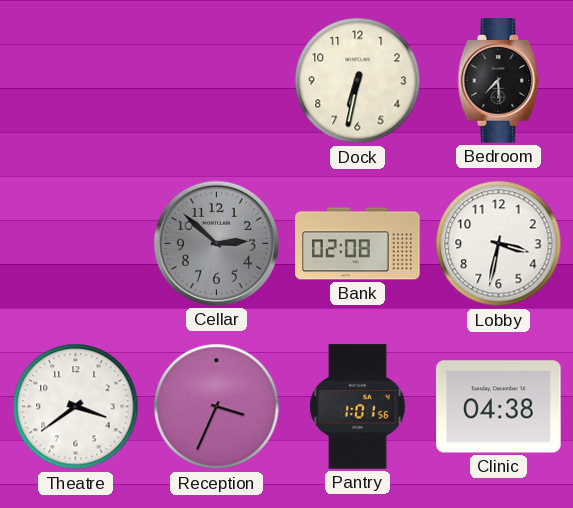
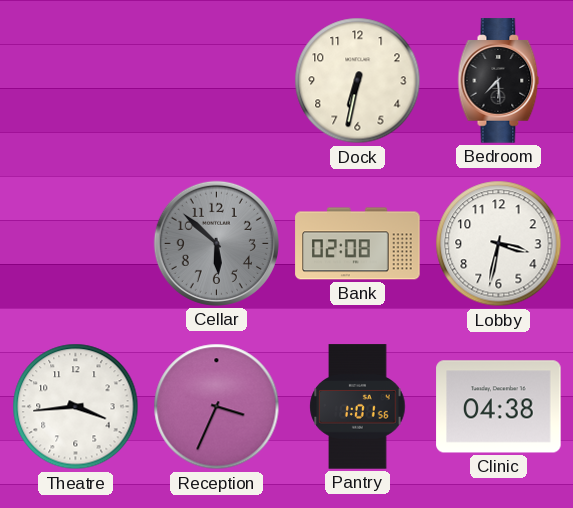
Cellar: 2:52 -> 5:52
Theatre: 3:39 -> 3:44
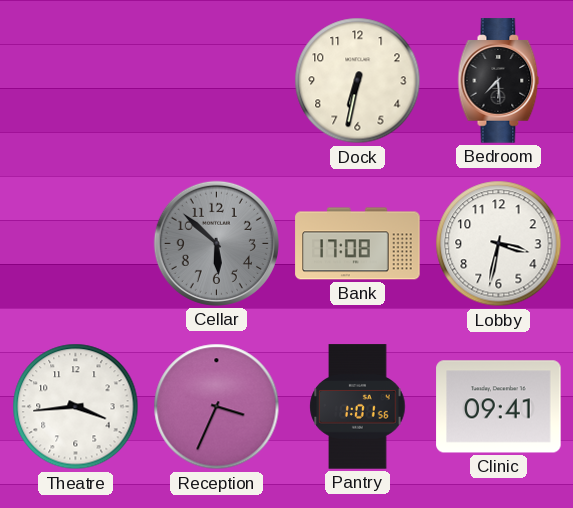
Bank: 02:08 -> 17:08
Clinic: 04:38 -> 09:41
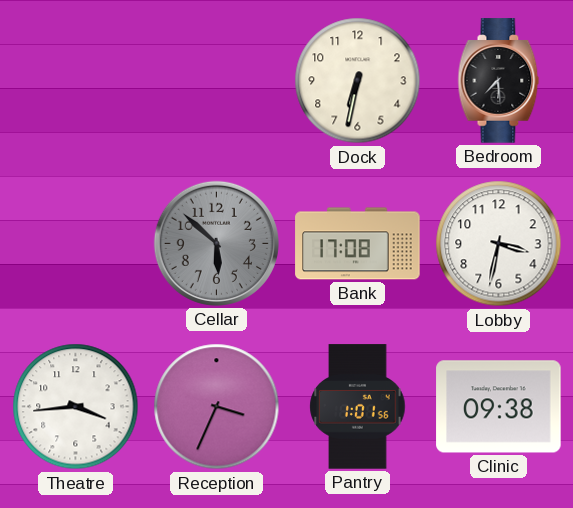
Clinic: 09:41 -> 09:38
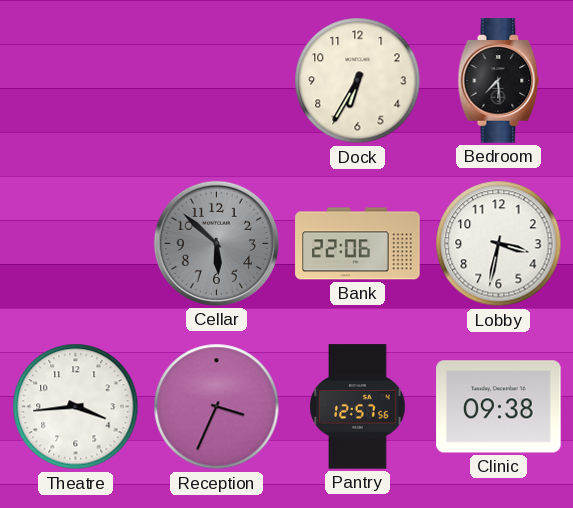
Dock: 6:32 -> 6:35
Bank: 17:08 -> 22:06
Pantry: 1:01 -> 12:57
